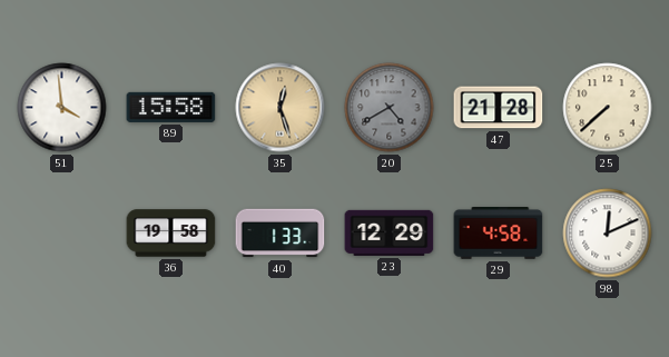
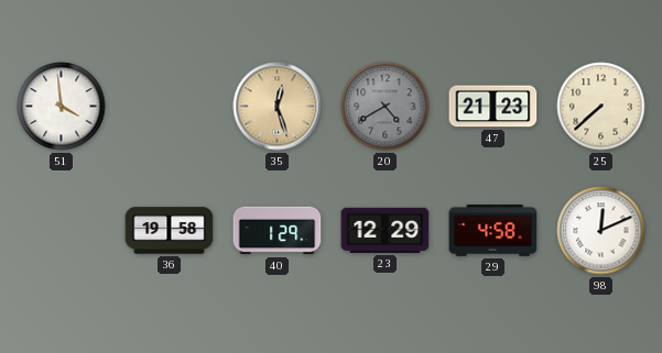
89: 15:58 -> none
47: 21:28 -> 21:23
40: 1:33 -> 1:29
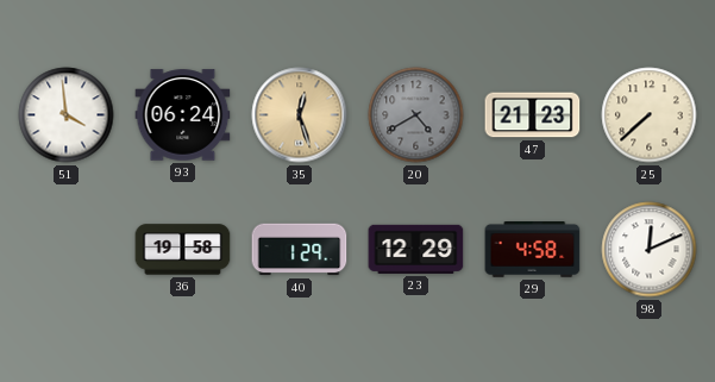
93: none -> 06:24
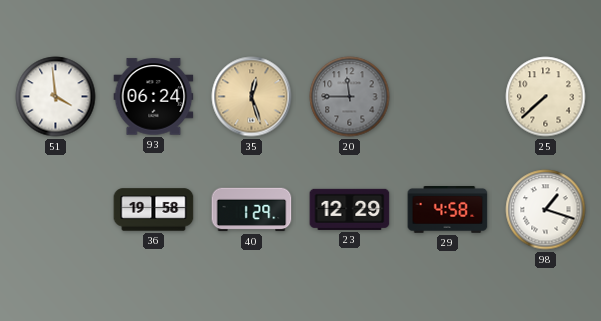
20: 4:40 -> 11:45
47: 21:23 -> none
98: 12:11 -> 1:18
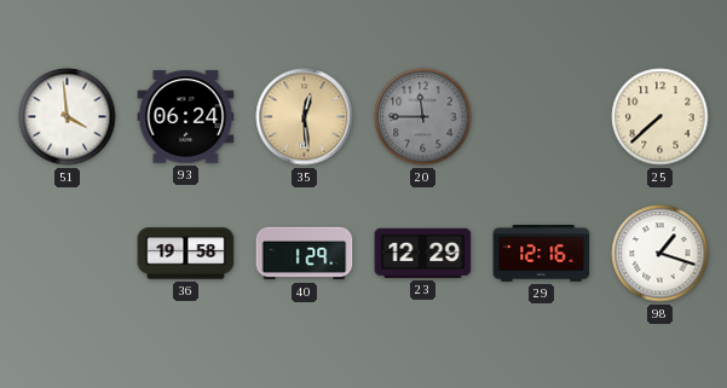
35: 12:27 -> 12:29
29: 4:58 -> 12:16
